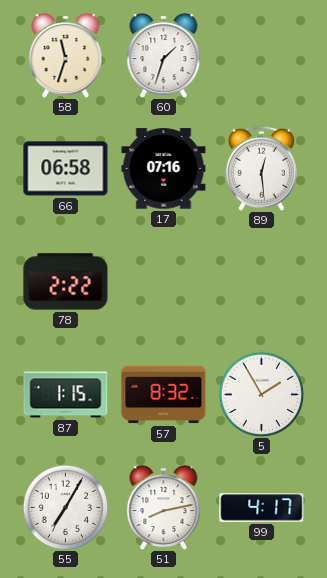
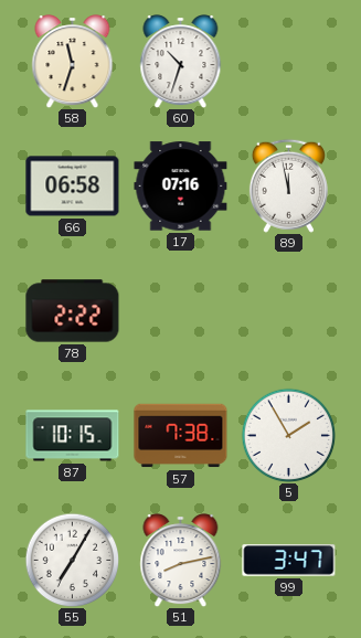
60: 1:33 -> 10:33
89: 12:29 -> 11:58
87: 1:15 -> 10:15
57: 8:32 -> 7:38
99: 4:17 -> 3:47
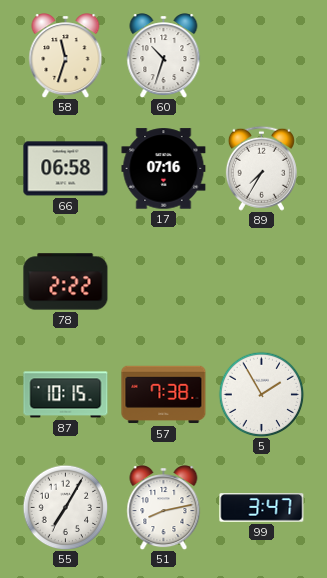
89: 11:58 -> 7:35
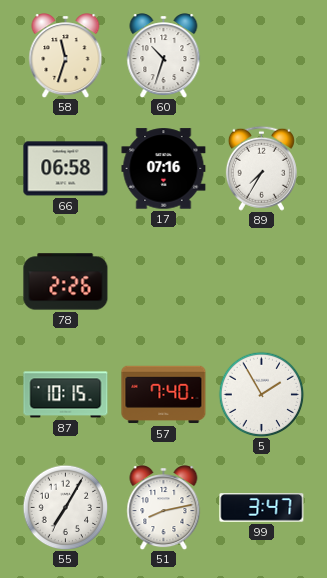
78: 2:22 -> 2:26
57: 7:38 -> 7:40
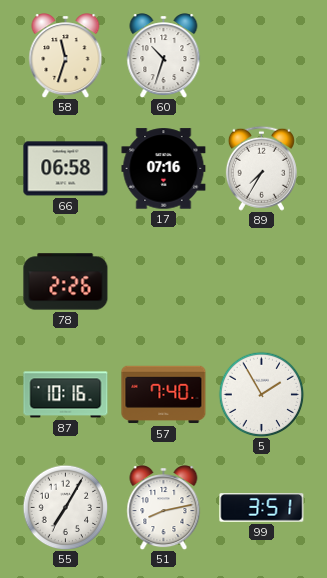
87: 10:15 -> 10:16
99: 3:47 -> 3:51
